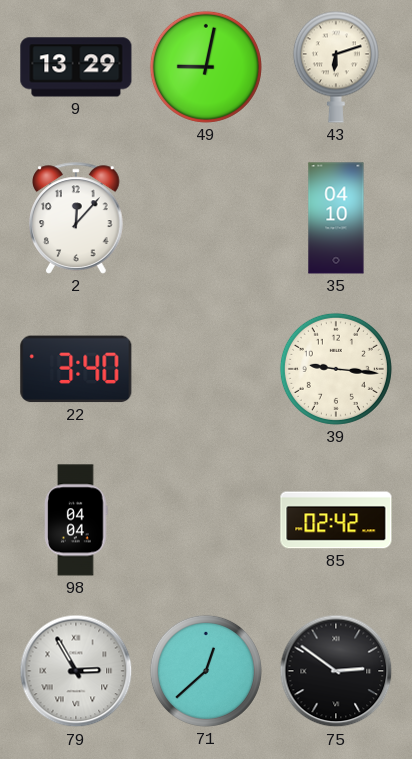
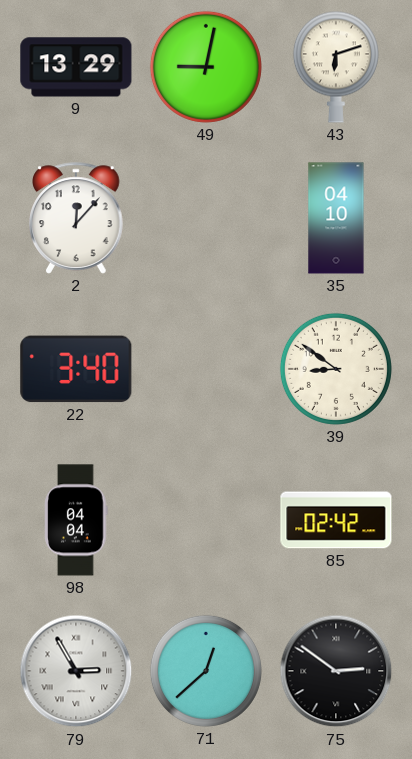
39: 9:16 -> 8:51
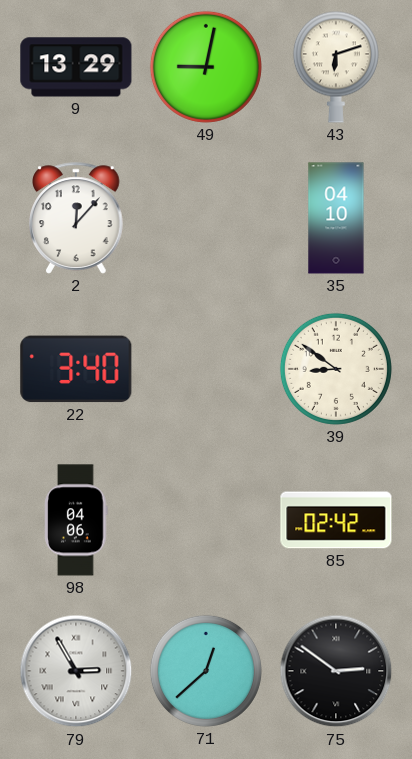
98: 04:04 -> 04:06
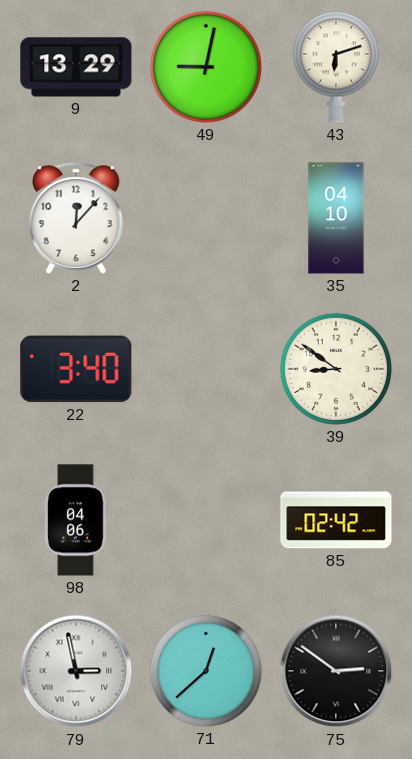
79: 2:55 -> 2:58
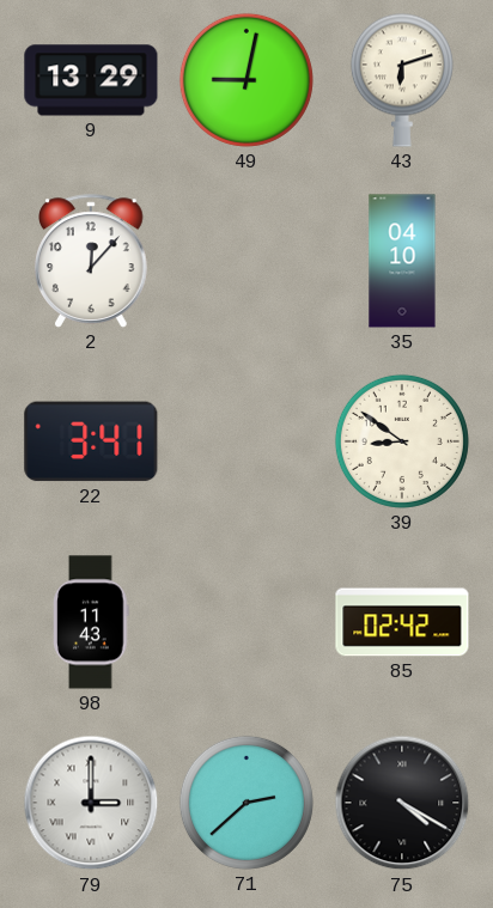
22: 3:40 -> 3:41
98: 04:06 -> 11:43
79: 2:58 -> 3:00
71: 12:38 -> 2:38
75: 2:51 -> 4:20
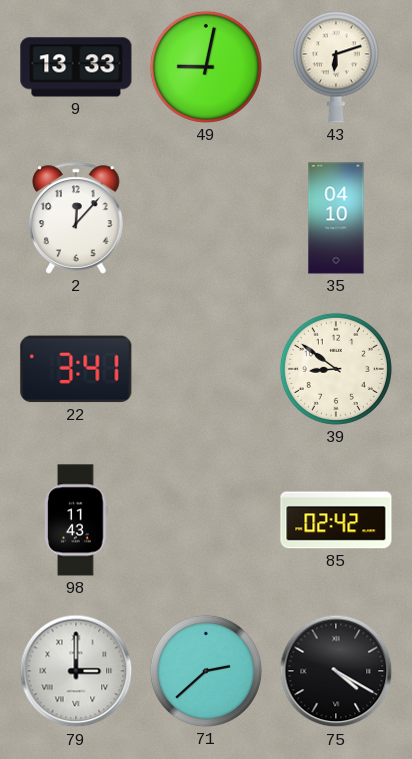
9: 13:29 -> 13:33
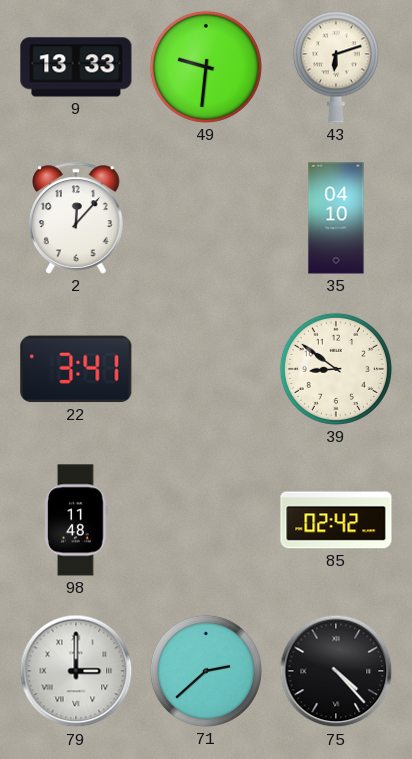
49: 9:02 -> 9:31
98: 11:43 -> 11:48
75: 4:20 -> 4:23
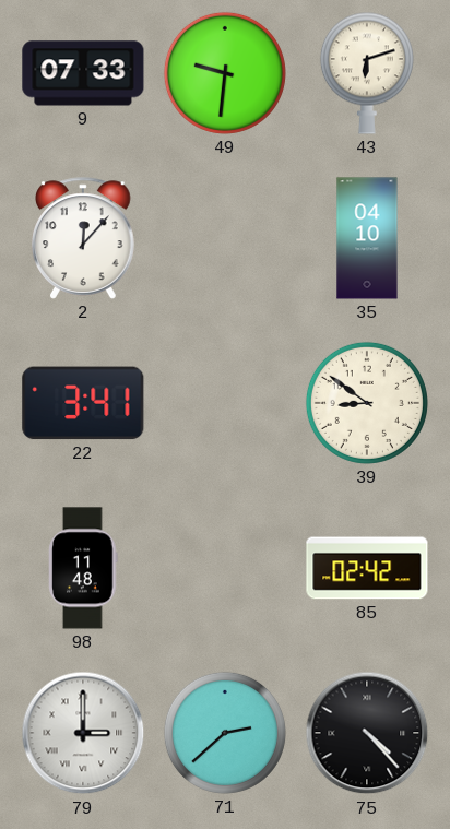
9: 13:33 -> 07:33
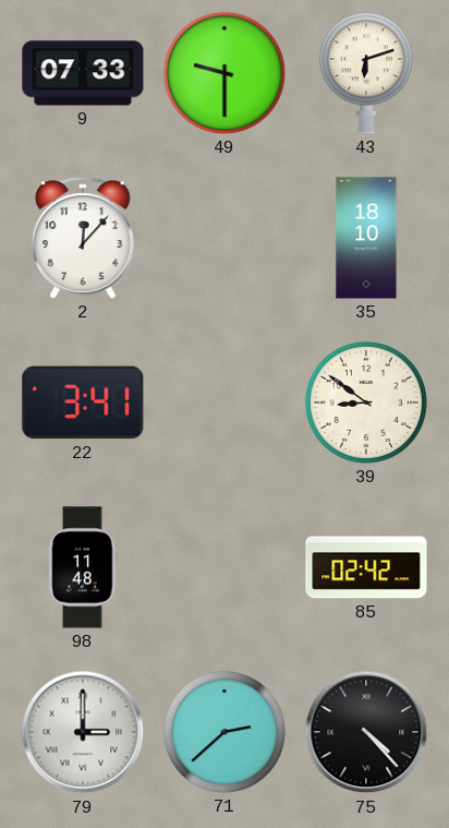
49: 9:31 -> 9:30
35: 04:10 -> 18:10
